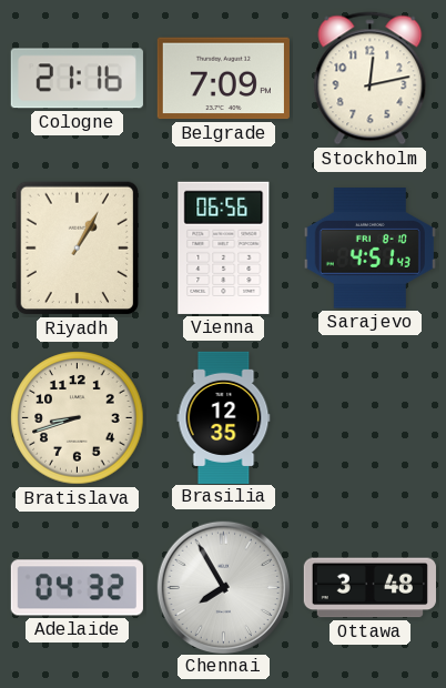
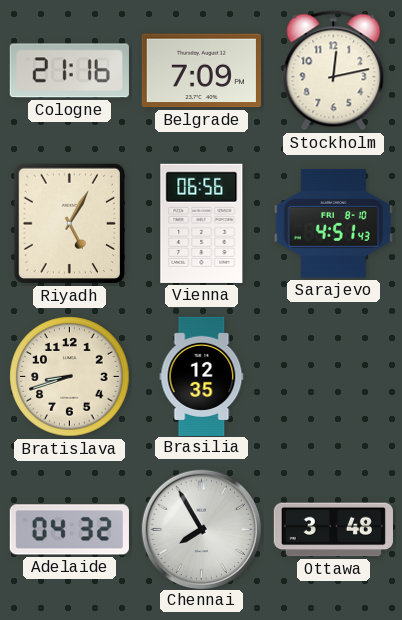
Riyadh: 1:05 -> 5:05
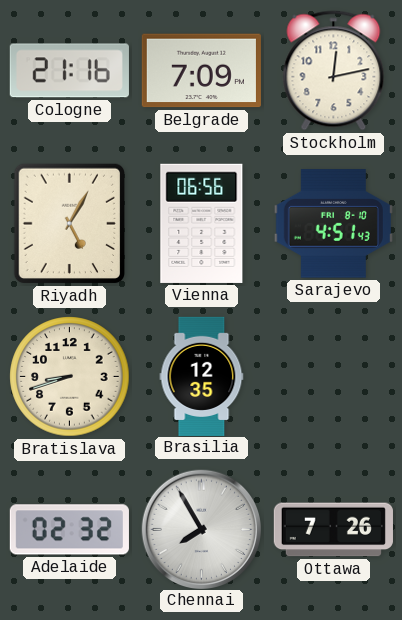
Adelaide: 04:32 -> 02:32
Ottawa: 3:48 -> 7:26
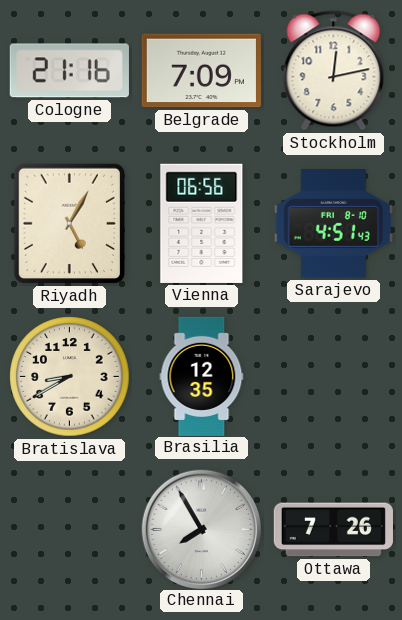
Bratislava: 8:42 -> 8:40
Adelaide: 02:32 -> none
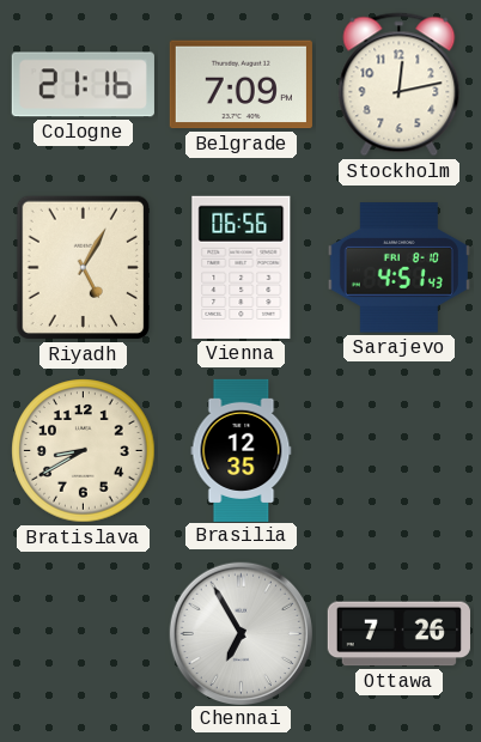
Chennai: 7:55 -> 6:55
